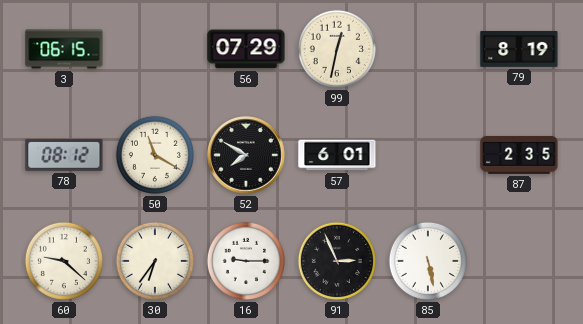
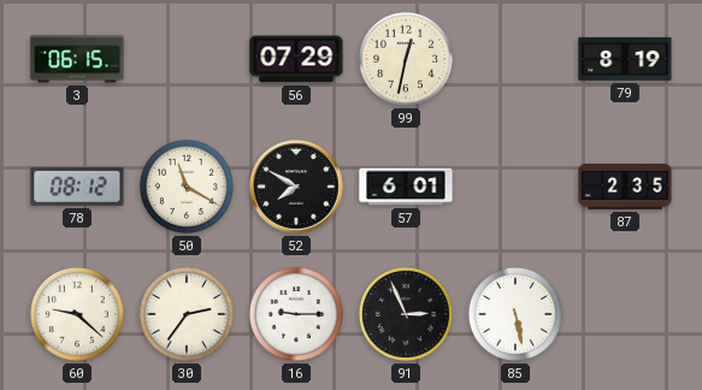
30: 6:36 -> 2:36
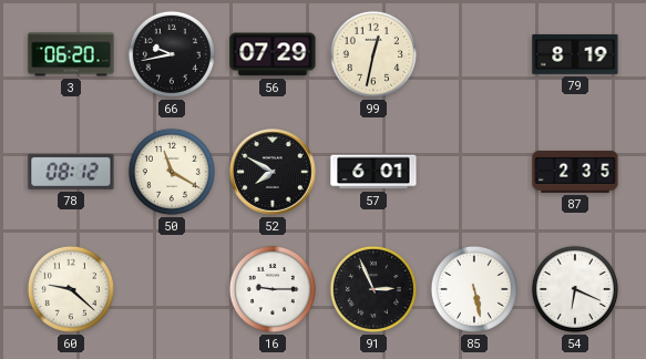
3: 06:15 -> 06:20
66: none -> 9:43
30: 2:36 -> none
54: none -> 6:19
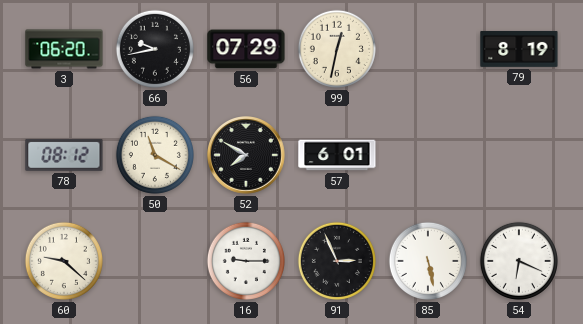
87: 2:35 -> none
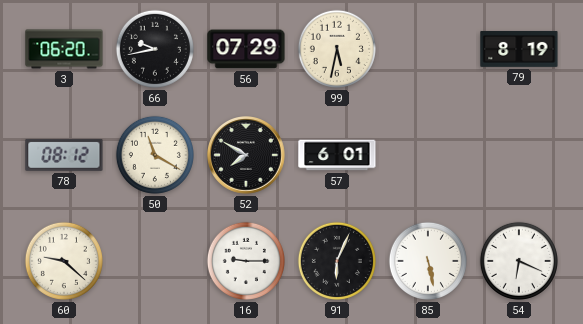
99: 12:32 -> 5:32
91: 2:56 -> 6:04
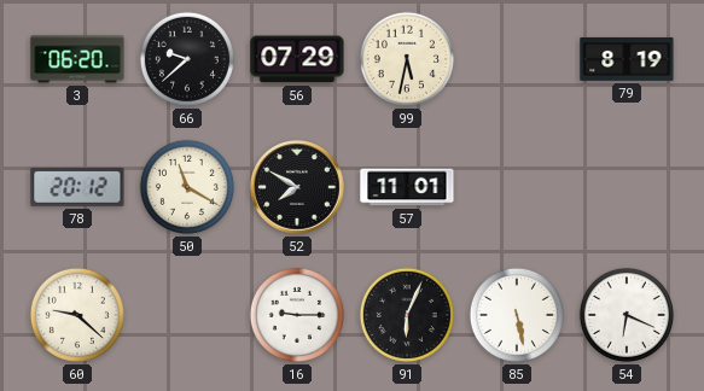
66: 9:43 -> 9:38
78: 08:12 -> 20:12
57: 6:01 -> 11:01
